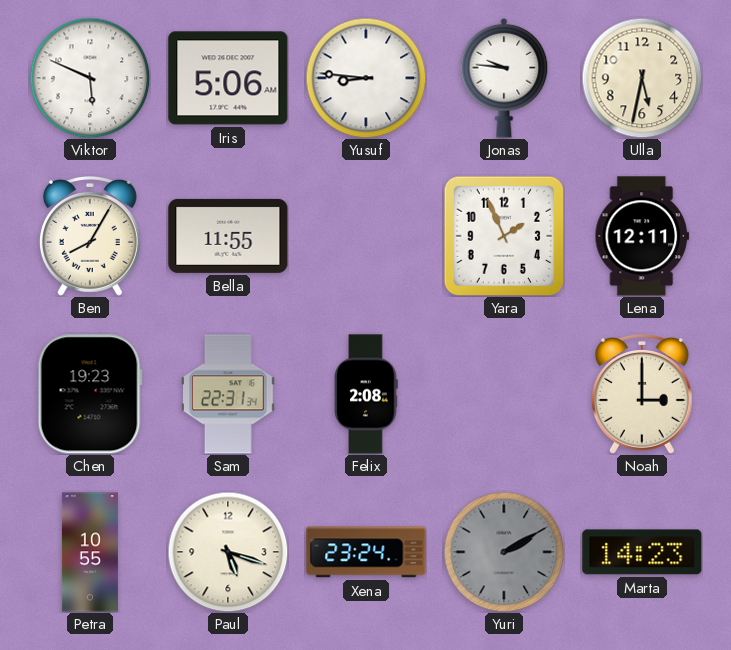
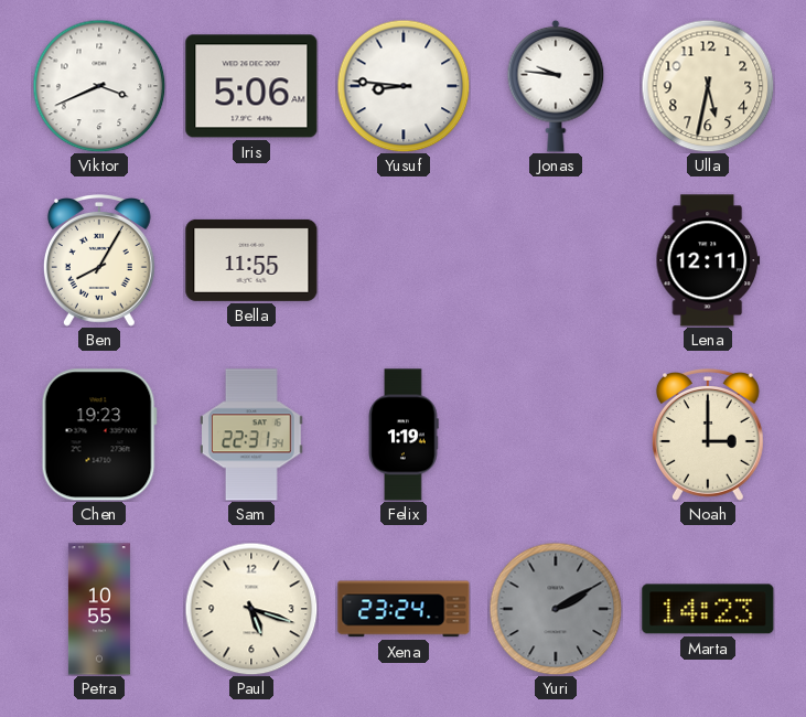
Viktor: 5:49 -> 3:41
Yara: 1:56 -> none
Felix: 2:08 -> 1:19
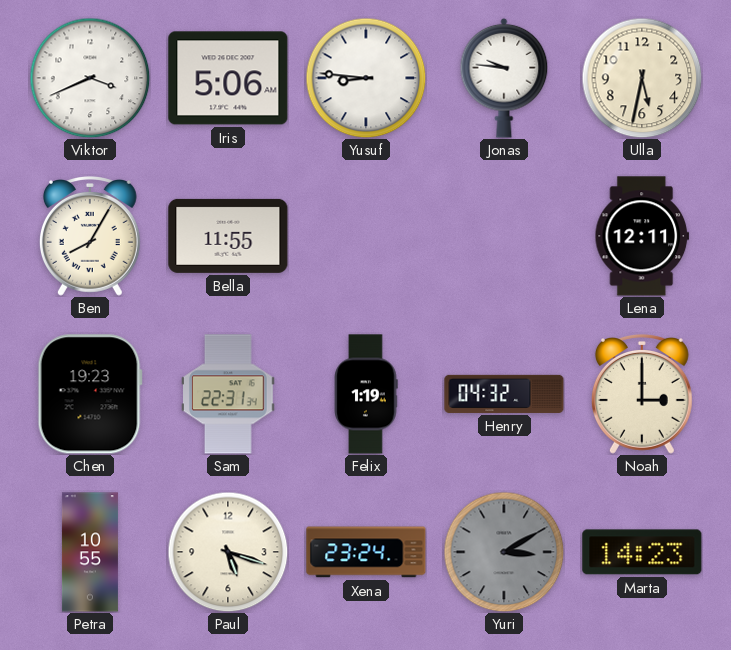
Henry: none -> 04:32
Yuri: 2:10 -> 3:10
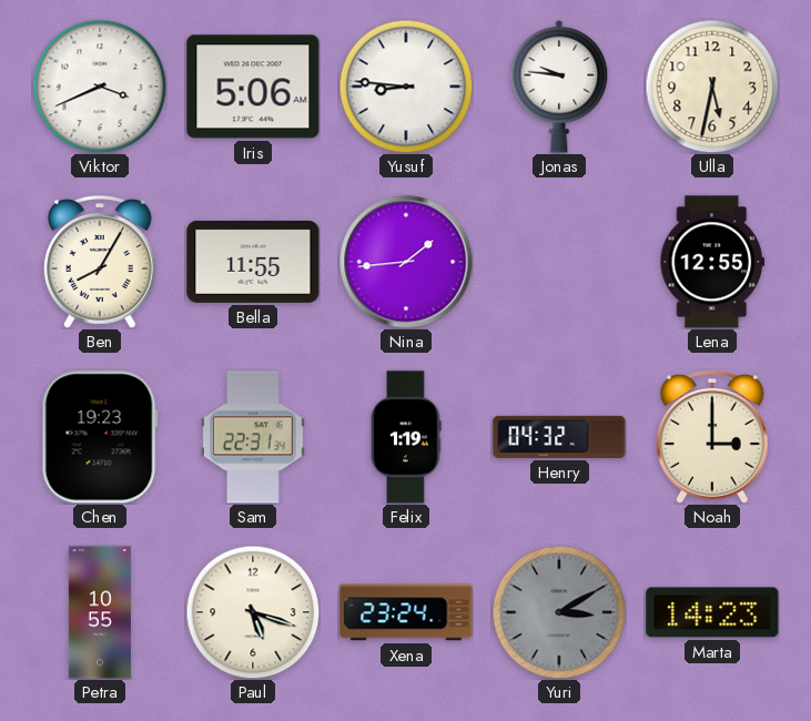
Nina: none -> 1:44
Lena: 12:11 -> 12:55
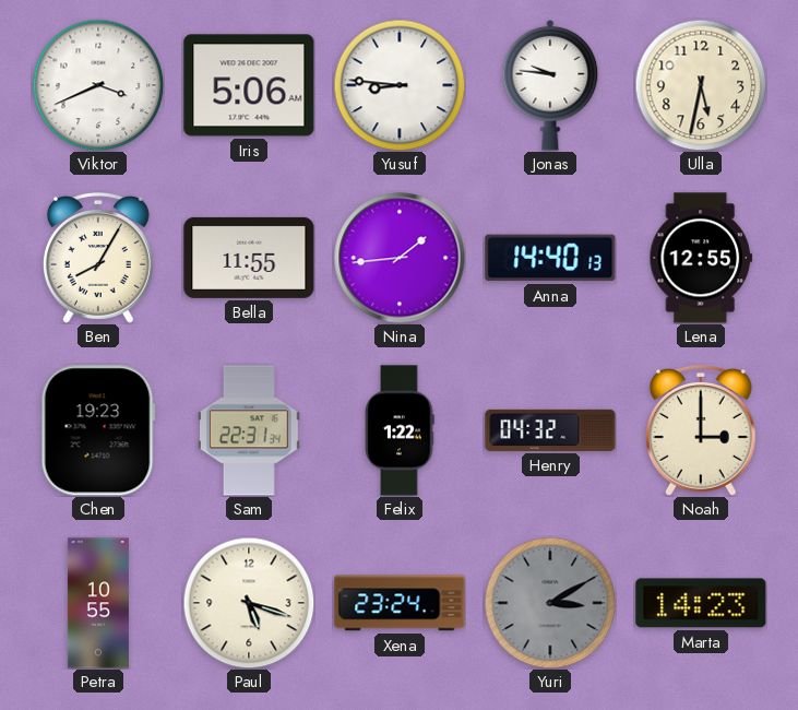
Anna: none -> 14:40
Felix: 1:19 -> 1:22
